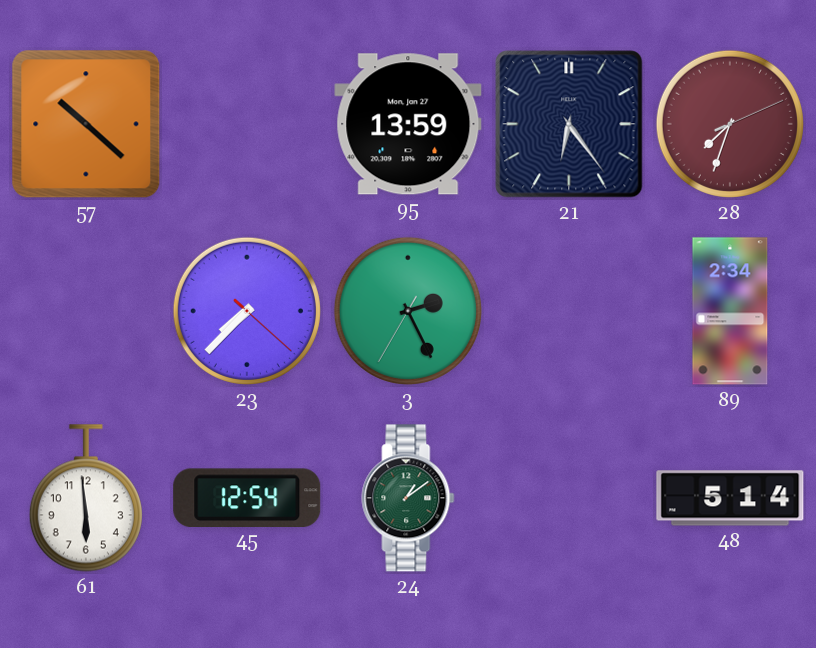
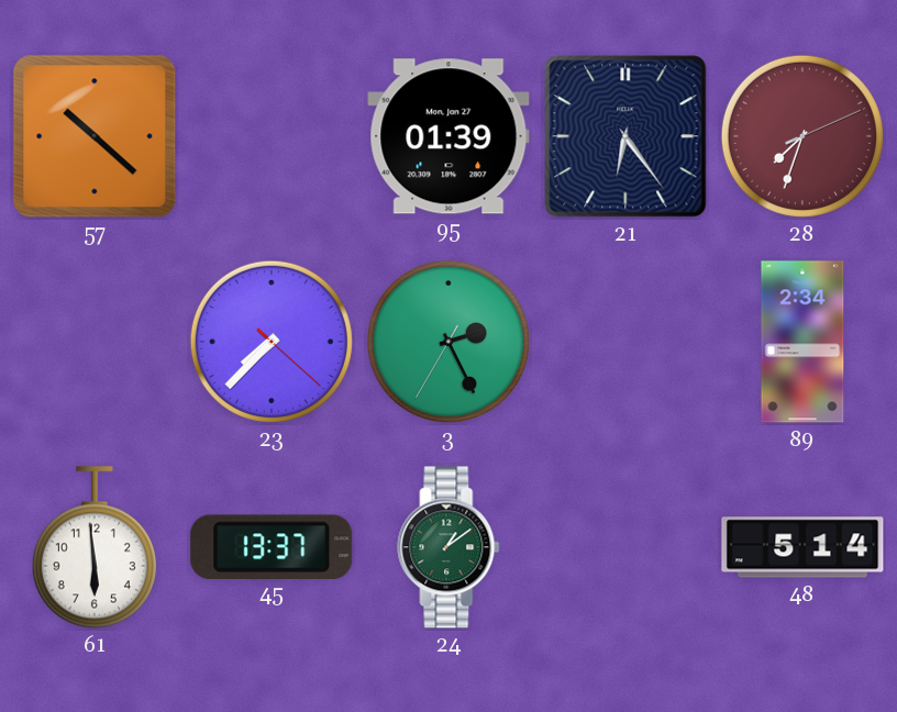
95: 13:59 -> 01:39
45: 12:54 -> 13:37
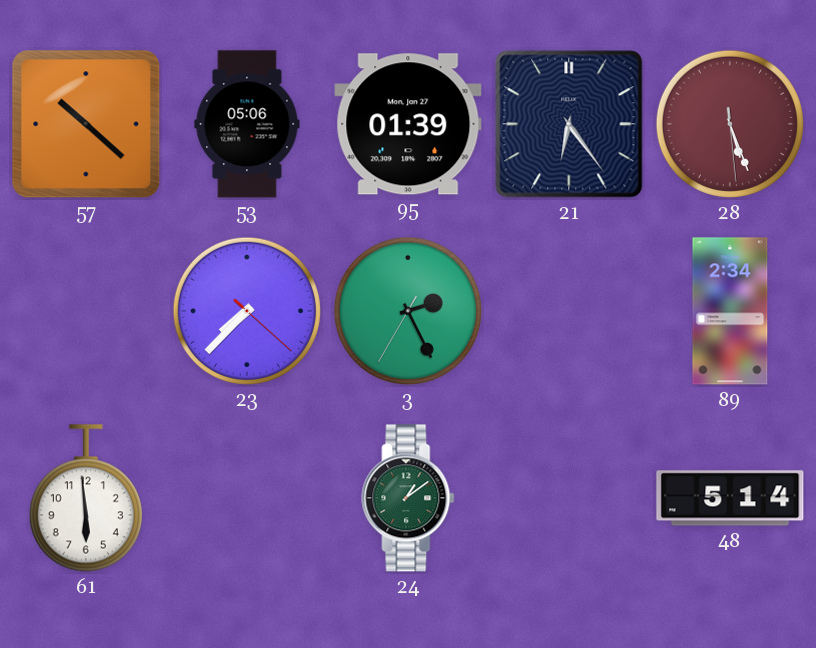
53: none -> 05:06
28: 7:33 -> 5:26
45: 13:37 -> none
